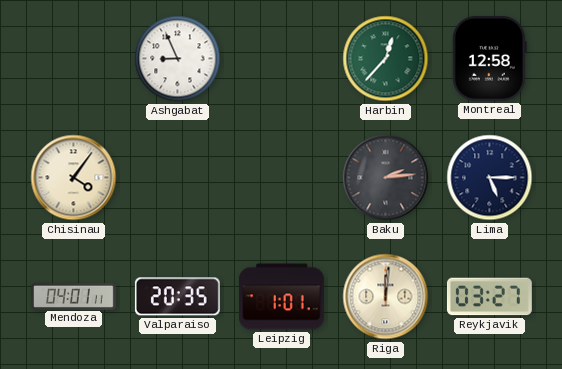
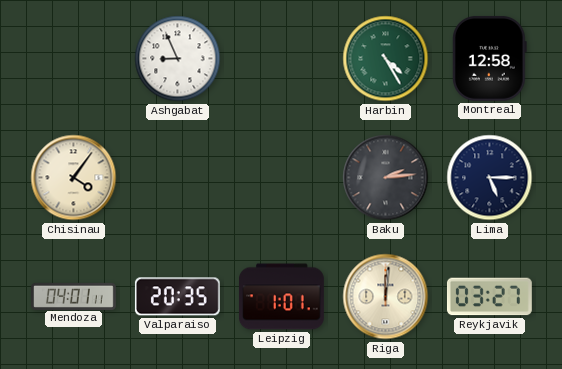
Harbin: 12:37 -> 4:25
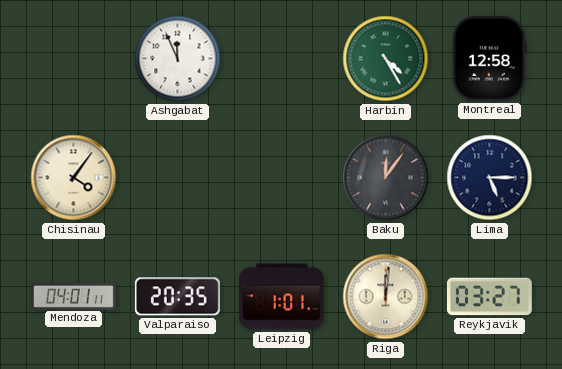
Ashgabat: 8:56 -> 11:56
Baku: 2:14 -> 12:06
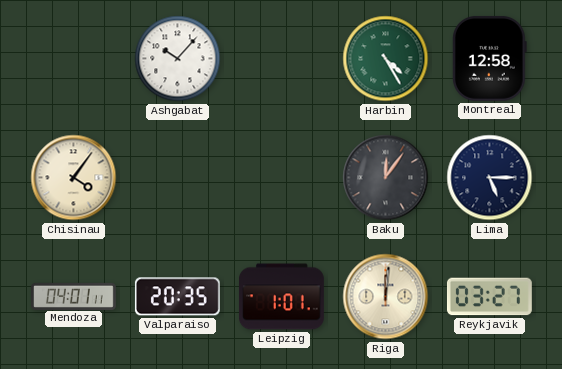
Ashgabat: 11:56 -> 10:07
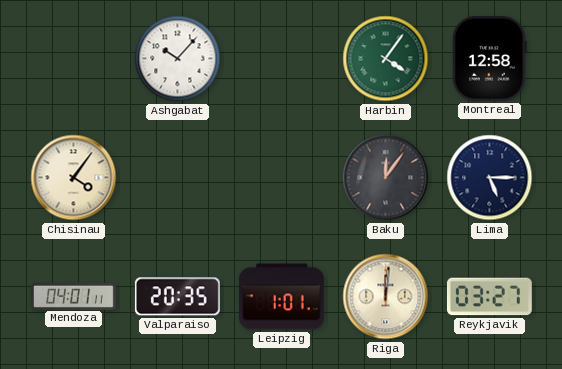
Harbin: 4:25 -> 4:06
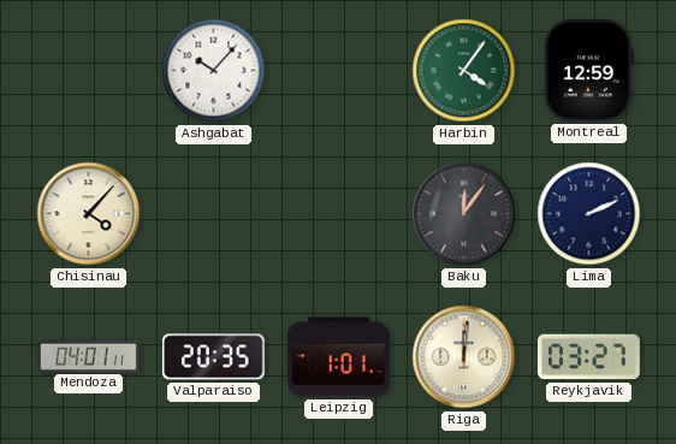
Montreal: 12:58 -> 12:59
Chisinau: 4:06 -> 4:07
Lima: 5:15 -> 2:11
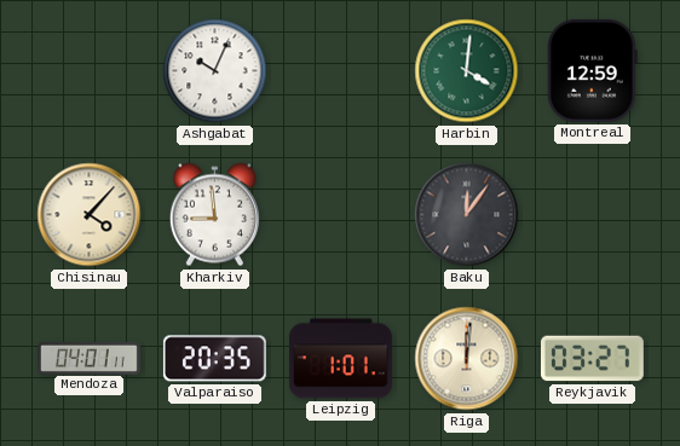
Ashgabat: 10:07 -> 10:04
Harbin: 4:06 -> 4:01
Kharkiv: none -> 8:59
Lima: 2:11 -> none
